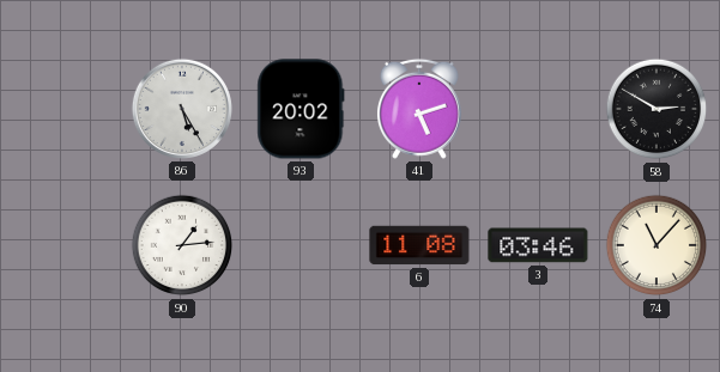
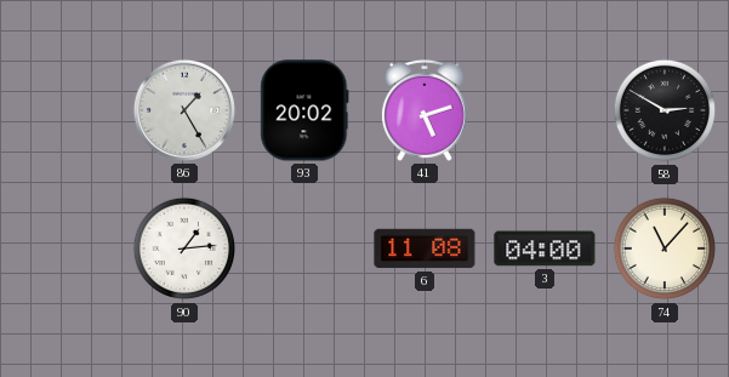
86: 5:25 -> 1:25
3: 03:46 -> 04:00
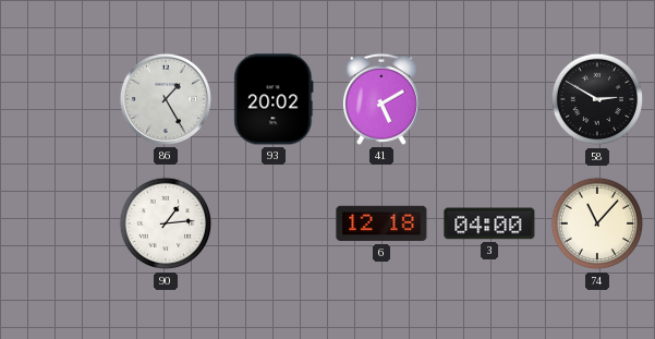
41: 5:12 -> 5:10
6: 11:08 -> 12:18
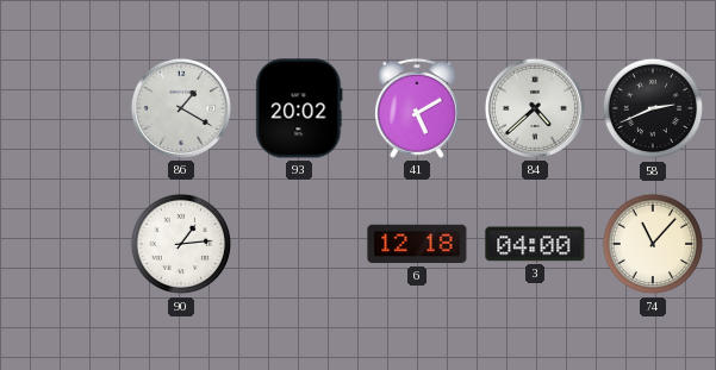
86: 1:25 -> 1:20
84: none -> 4:38
58: 2:50 -> 2:41
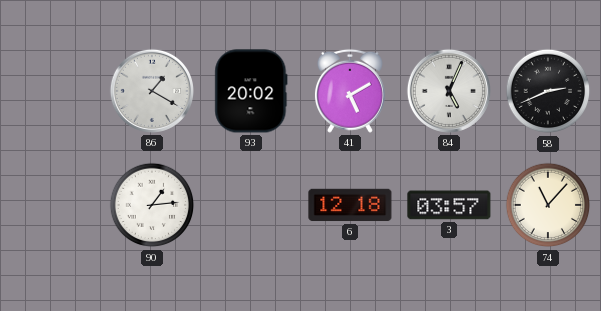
84: 4:38 -> 5:04
3: 04:00 -> 03:57
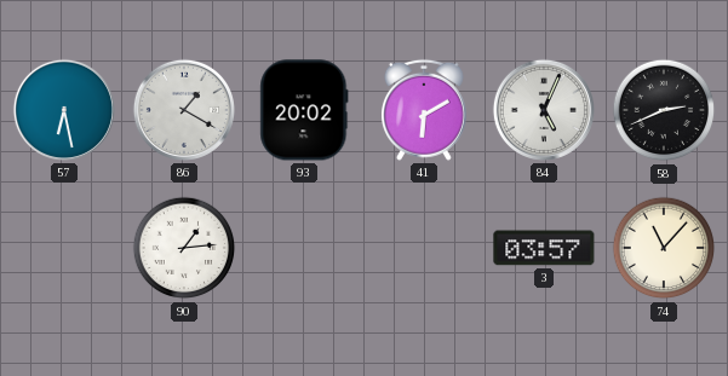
57: none -> 6:28
41: 5:10 -> 6:10
6: 12:18 -> none
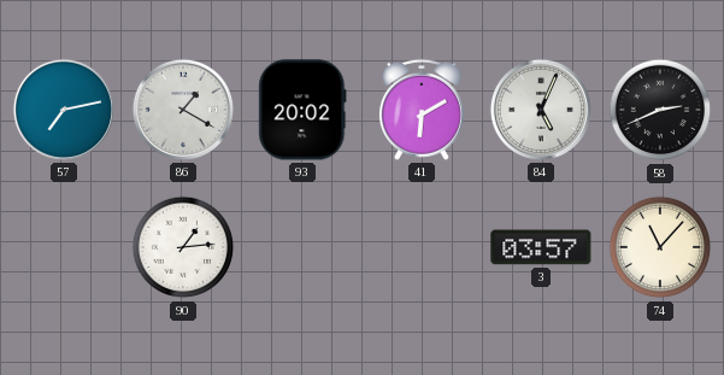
57: 6:28 -> 7:13
